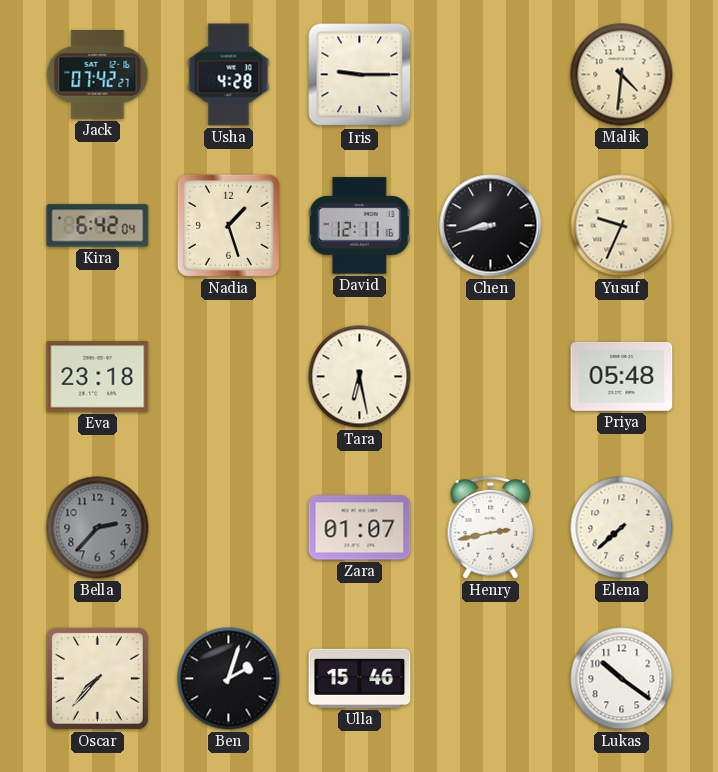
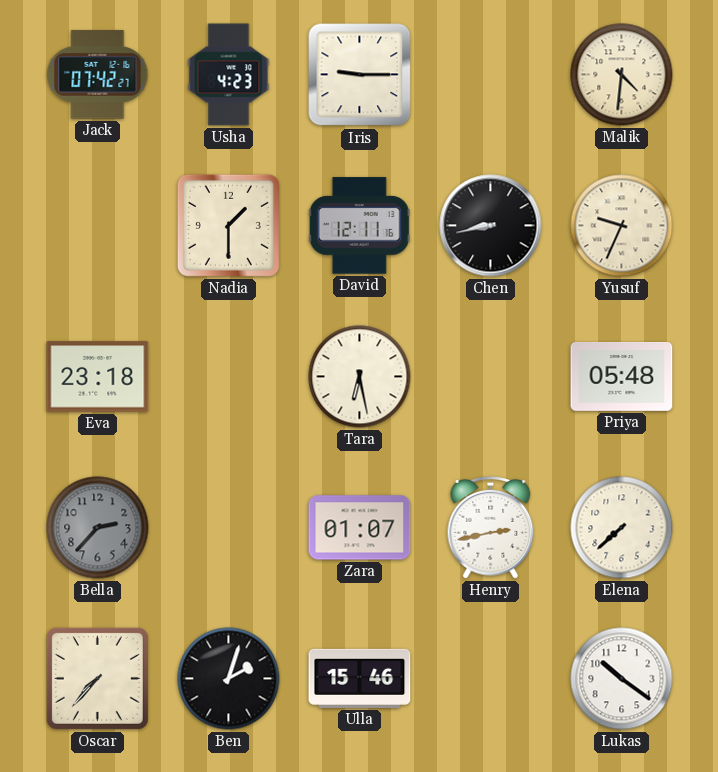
Usha: 4:28 -> 4:23
Kira: 6:42 -> none
Nadia: 1:27 -> 1:30
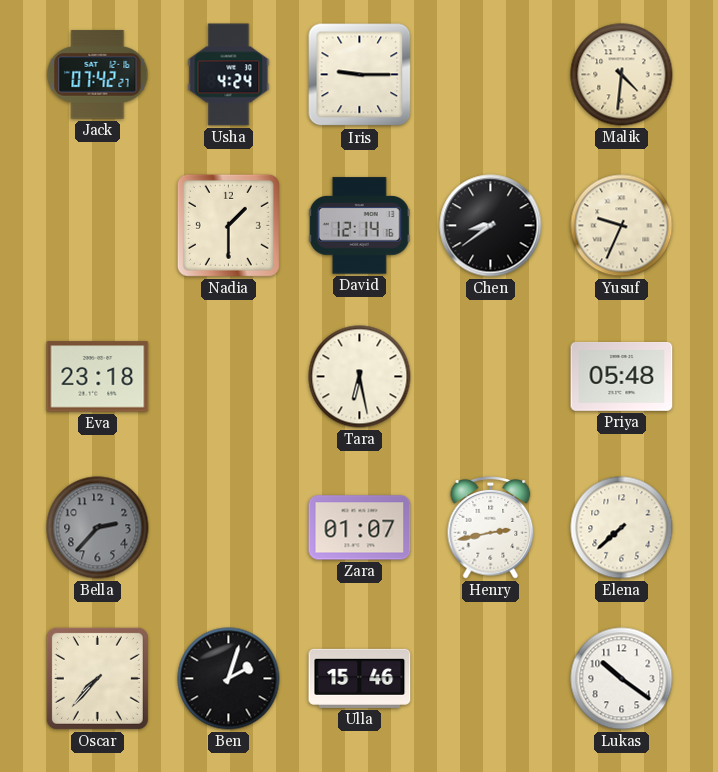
Usha: 4:23 -> 4:24
David: 12:11 -> 12:14
Chen: 8:43 -> 8:39
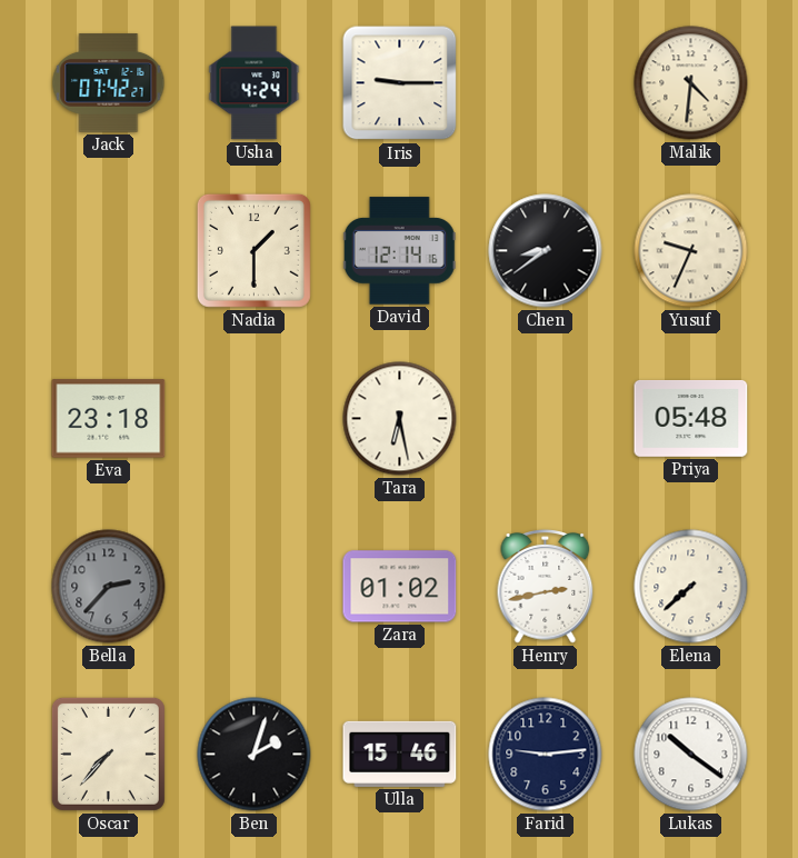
Zara: 01:07 -> 01:02
Farid: none -> 9:14
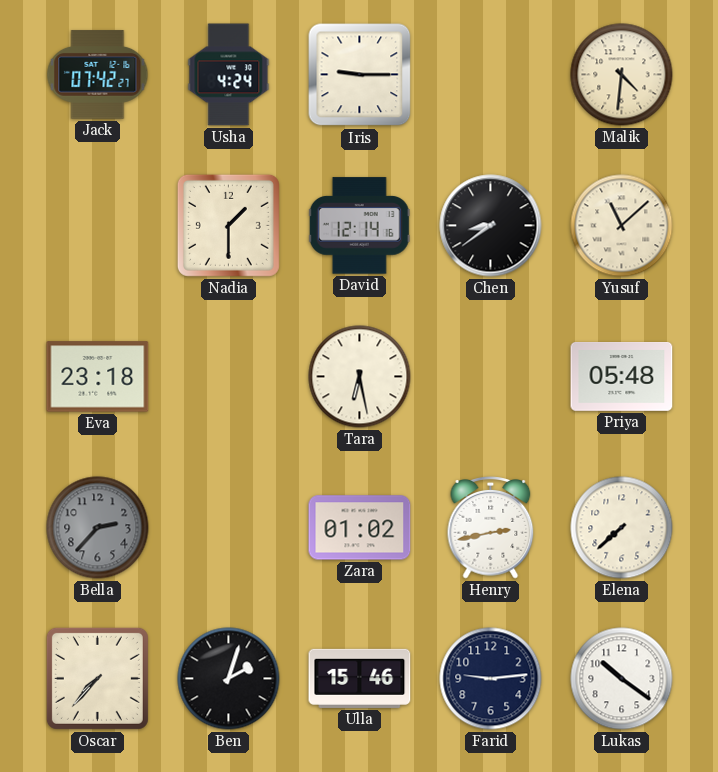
Yusuf: 9:34 -> 11:08
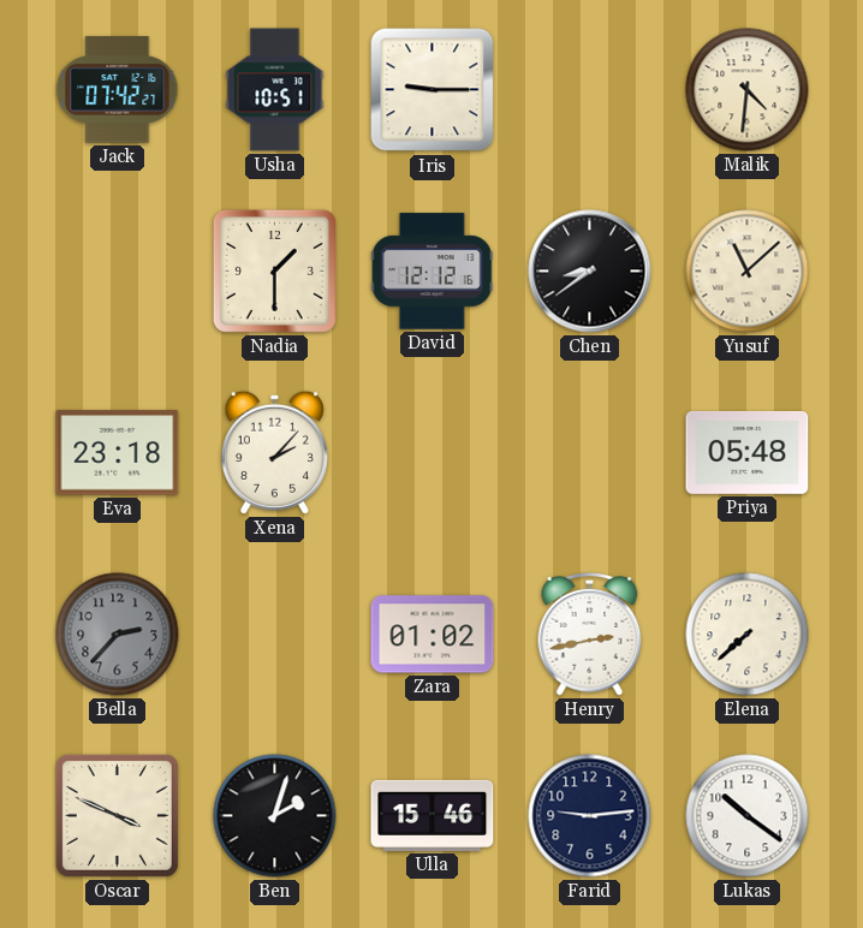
Usha: 4:24 -> 10:51
David: 12:14 -> 12:12
Xena: none -> 2:07
Tara: 6:28 -> none
Oscar: 7:37 -> 3:49
